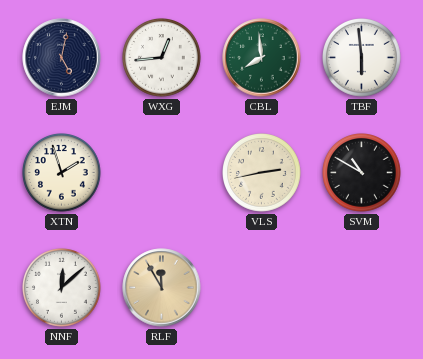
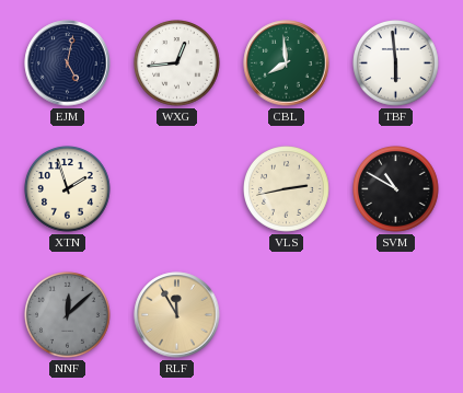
NNF dial: white -> grey
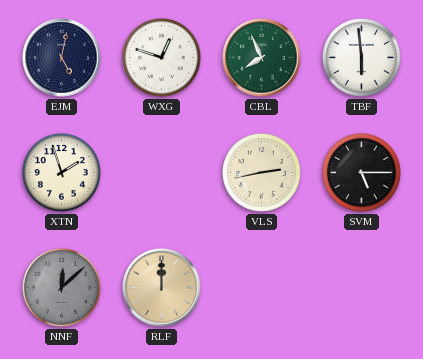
WXG: 12:44 -> 12:48
CBL: 7:59 -> 7:56
SVM: 10:50 -> 5:15
RLF: 11:55 -> 12:00
